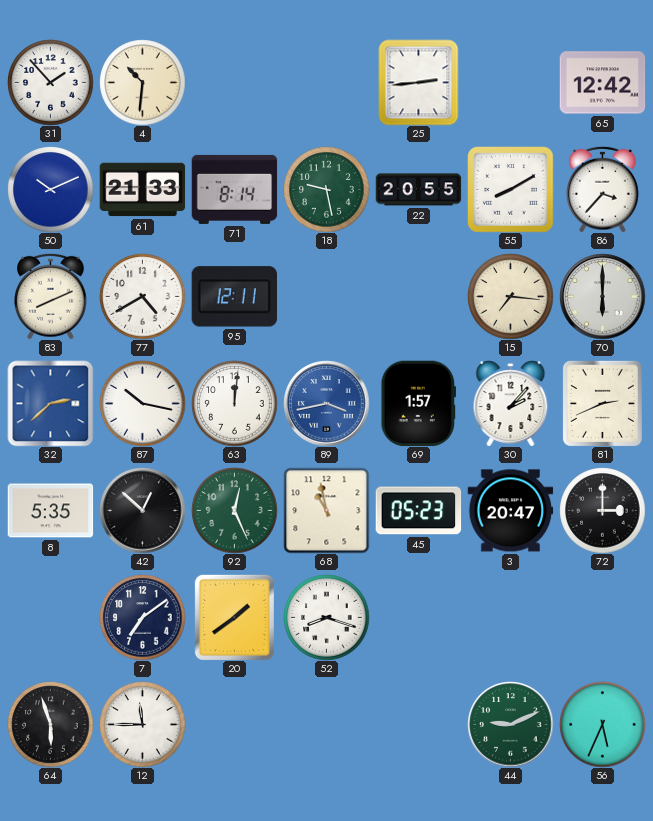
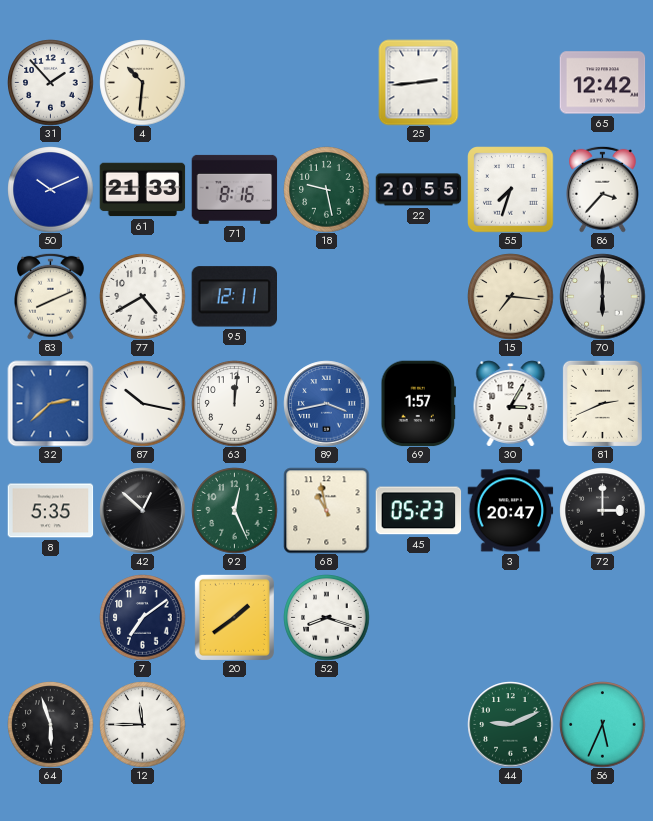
71: 8:14 -> 8:16
55: 8:10 -> 7:33
30: 2:07 -> 3:05
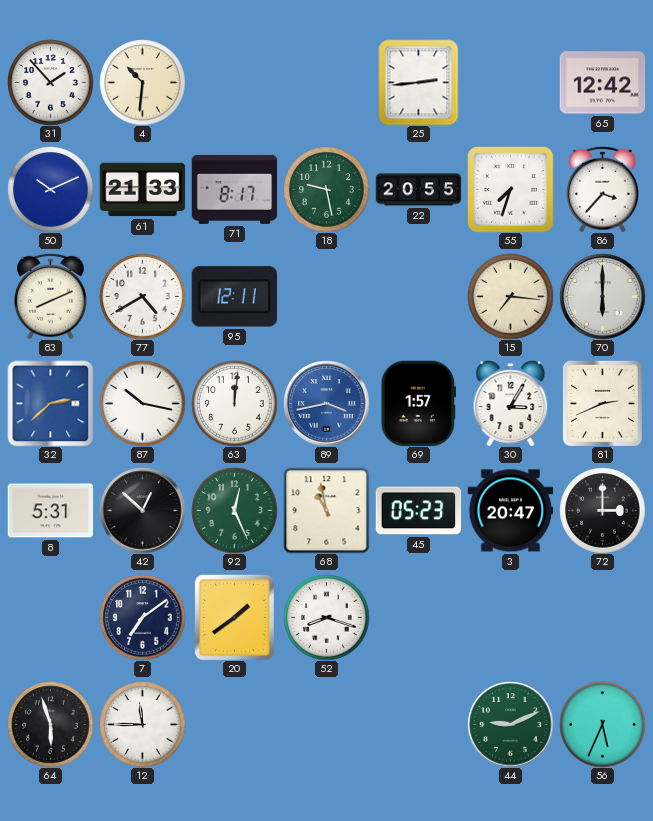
71: 8:16 -> 8:17
8: 5:35 -> 5:31
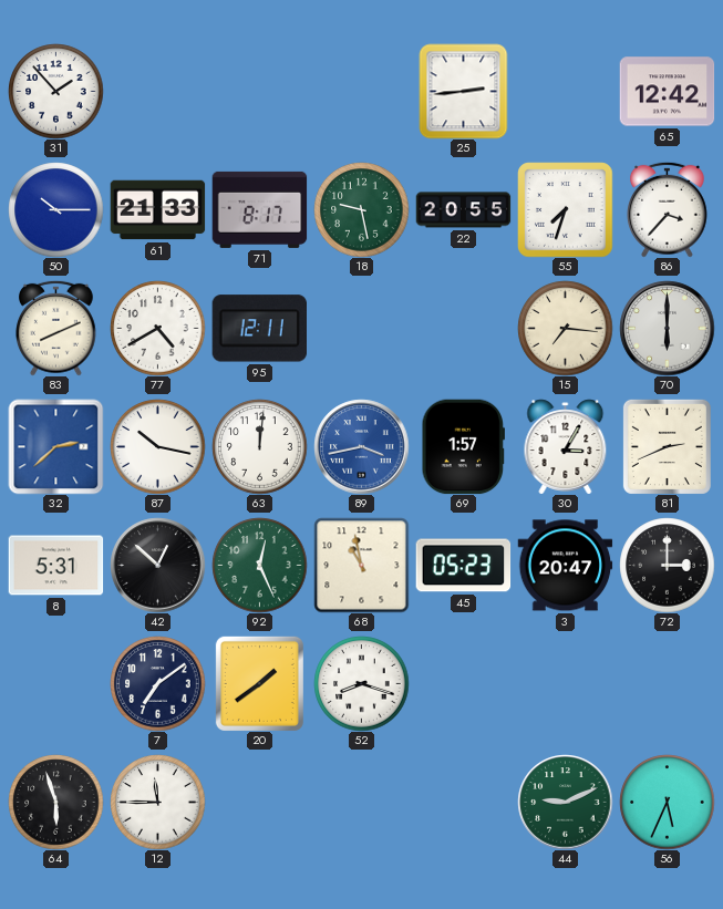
4: 10:31 -> none
50: 10:11 -> 10:15
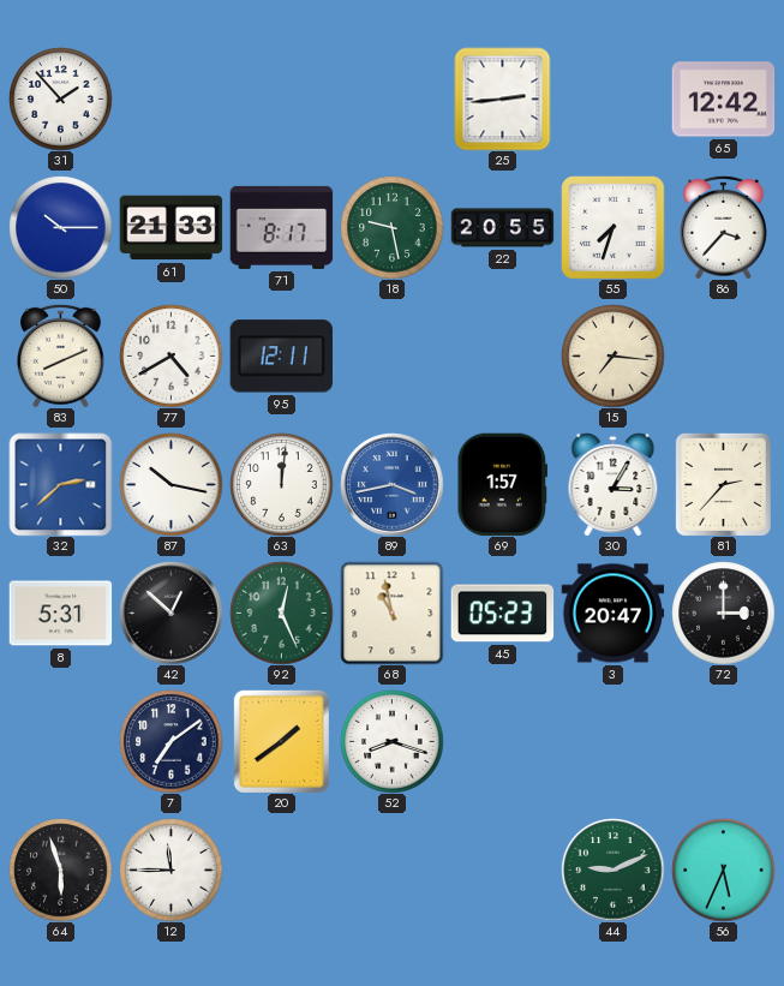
70: 6:00 -> none
81: 2:41 -> 2:37
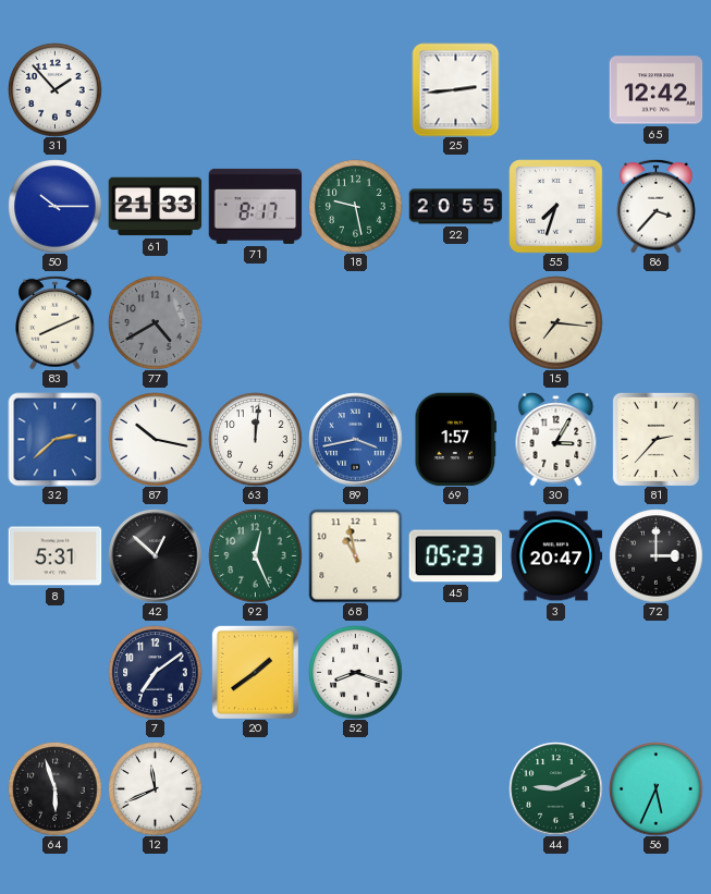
77 dial: white -> grey
95: 12:11 -> none
12: 11:45 -> 11:41
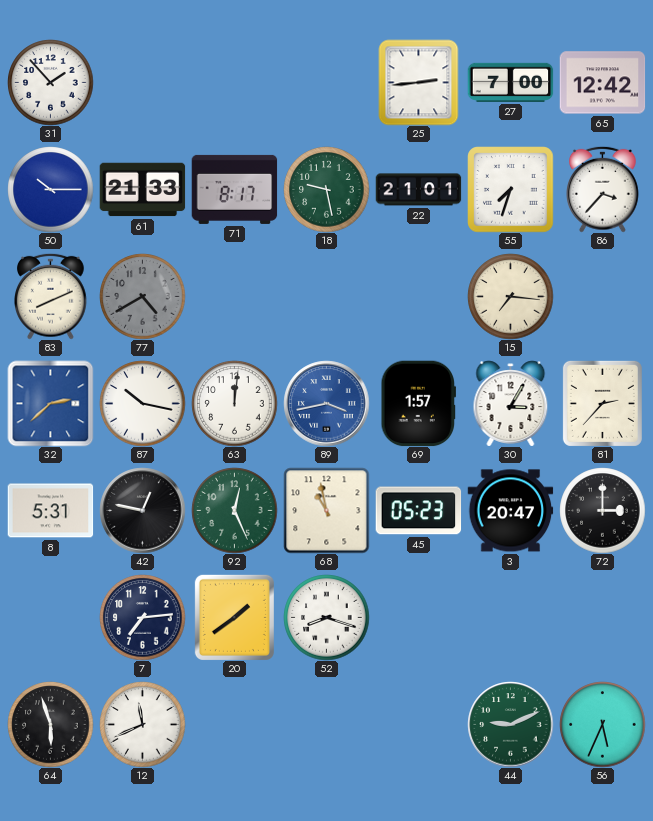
27: none -> 7:00
22: 20:55 -> 21:01
42: 12:52 -> 12:47
7: 7:09 -> 7:14
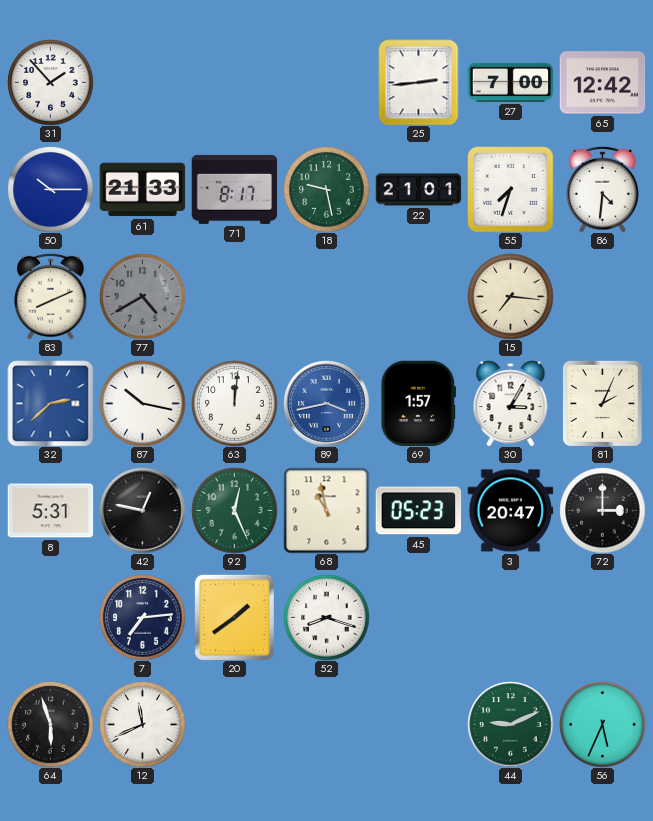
86: 3:37 -> 4:31
81: 2:37 -> 2:04
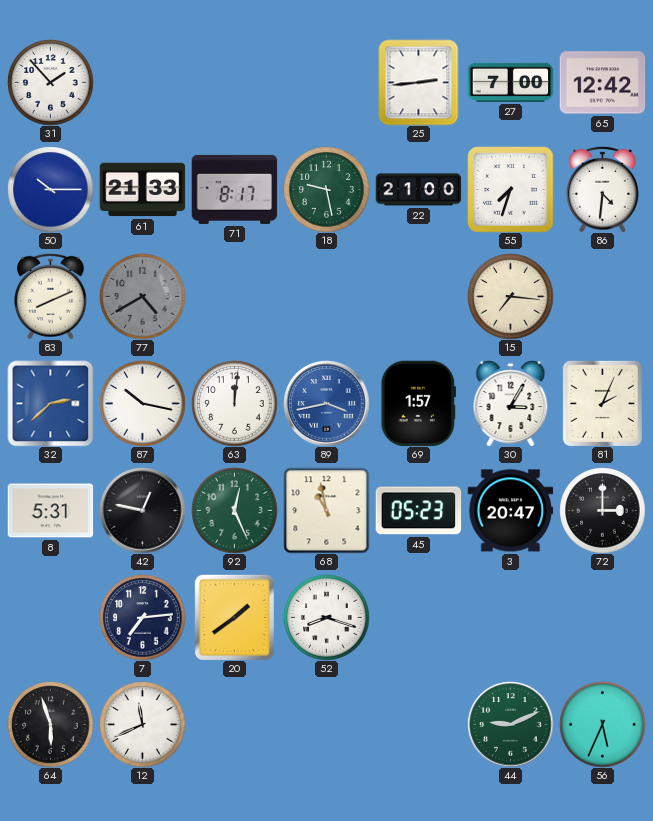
22: 21:01 -> 21:00
